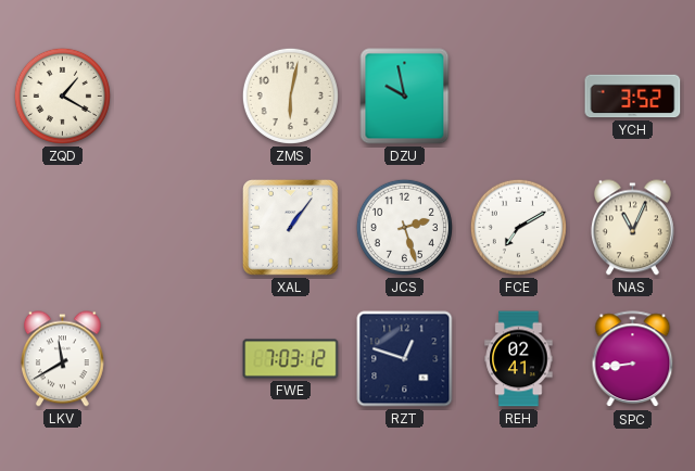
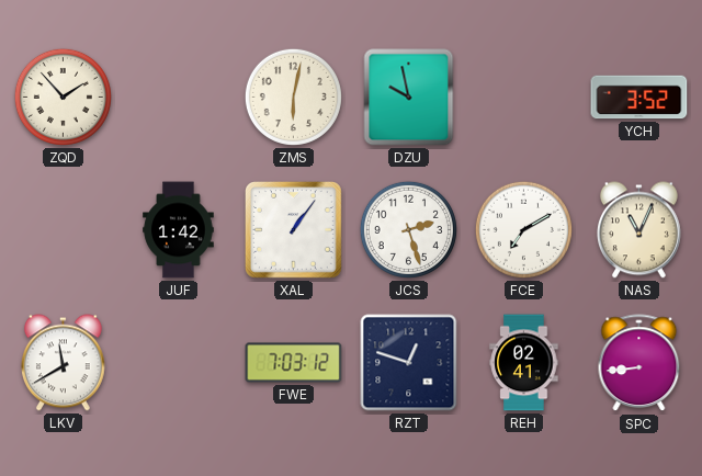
ZQD: 1:20 -> 1:53
JUF: none -> 1:42
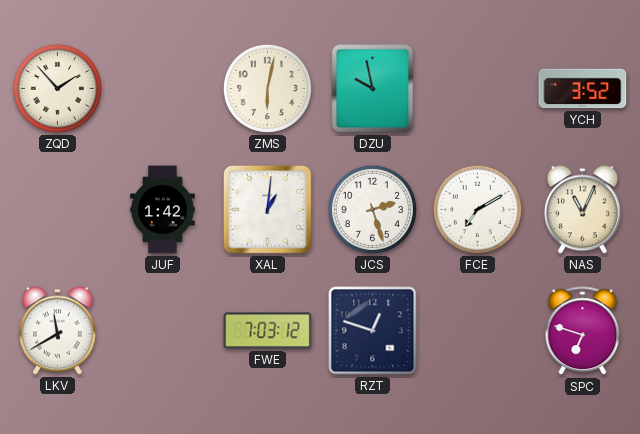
XAL: 1:06 -> 1:01
REH: 02:41 -> none
SPC: 8:44 -> 6:48
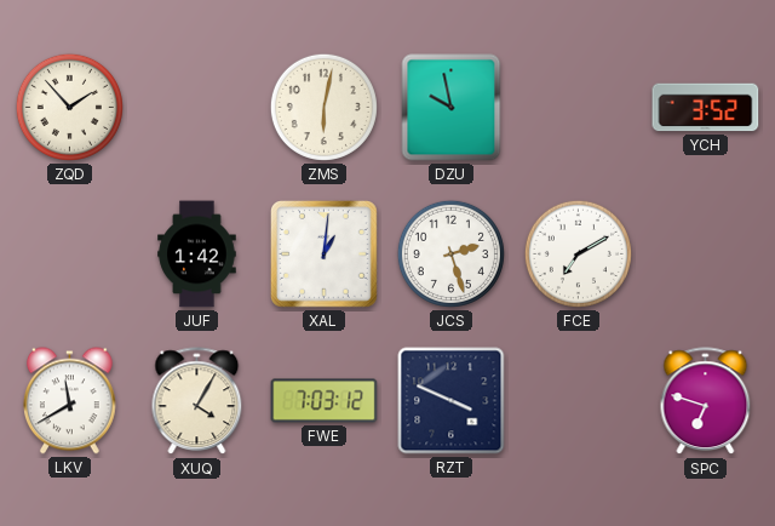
NAS: 11:04 -> none
XUQ: none -> 4:05
RZT: 12:48 -> 3:49
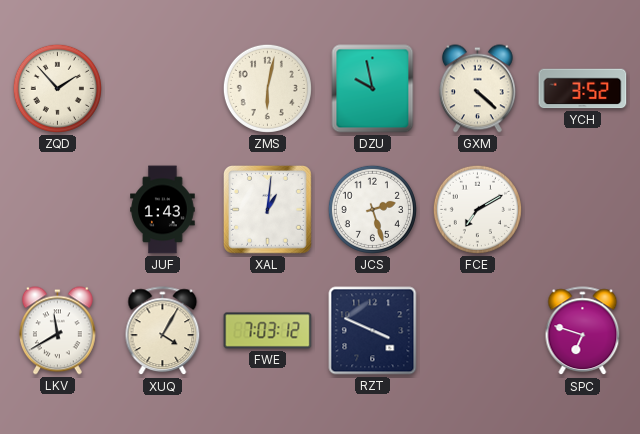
GXM: none -> 4:22
JUF: 1:42 -> 1:43
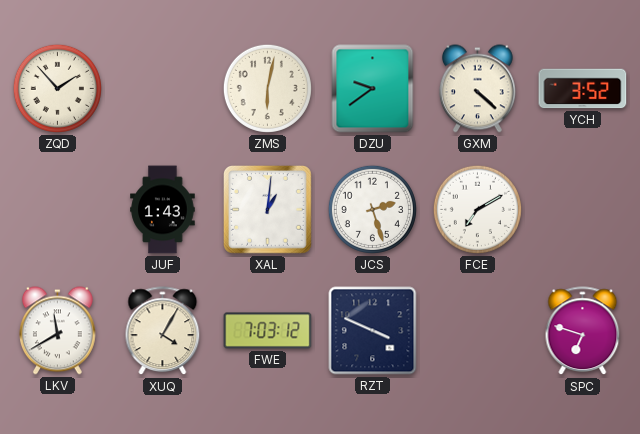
DZU: 9:58 -> 9:39
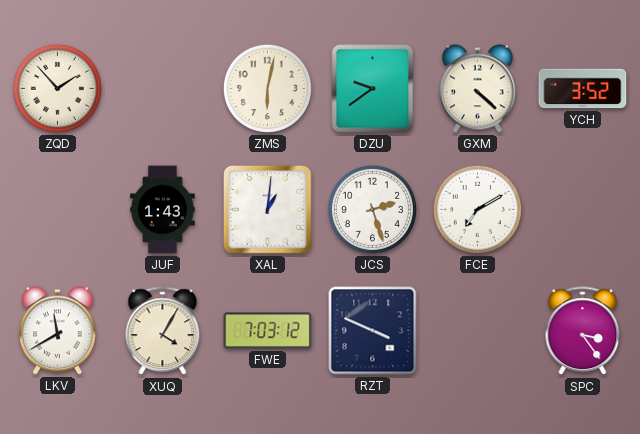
SPC: 6:48 -> 3:24
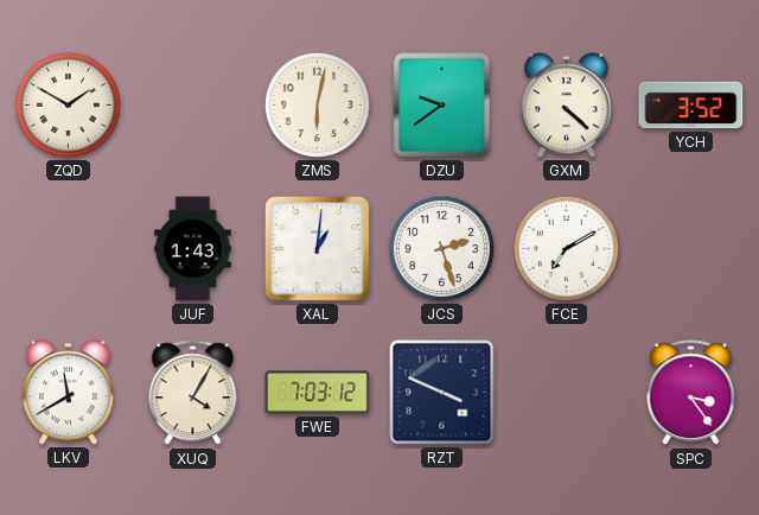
ZQD: 1:53 -> 1:50
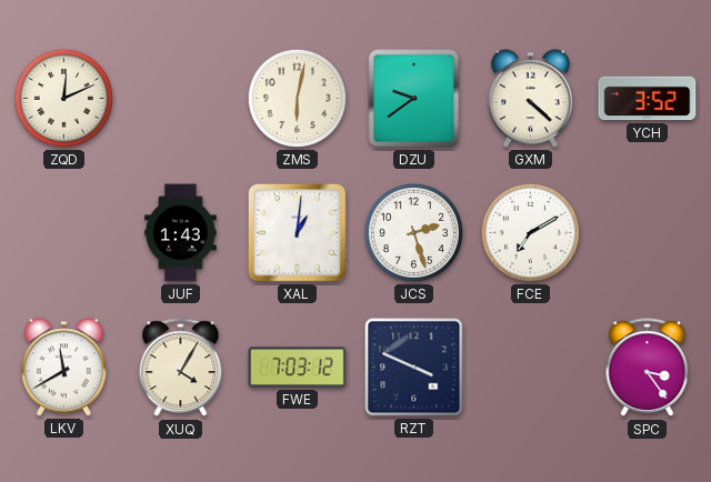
ZQD: 1:50 -> 12:11
